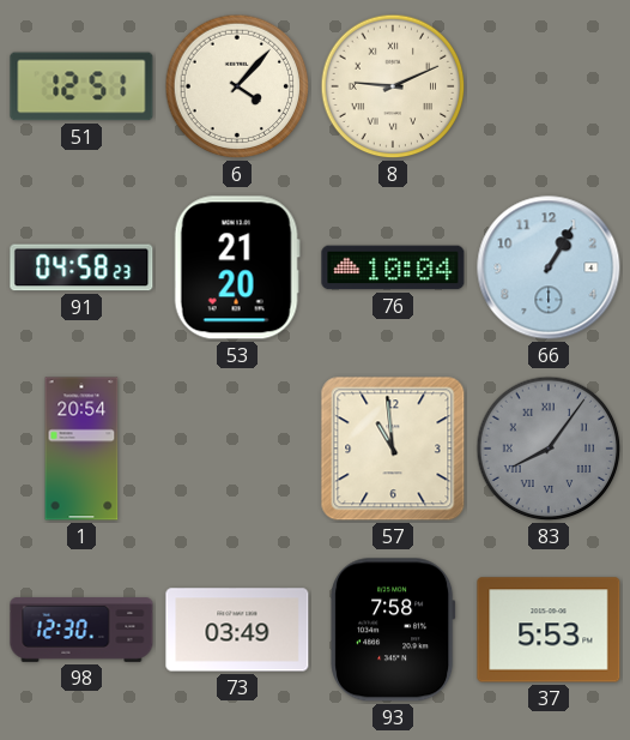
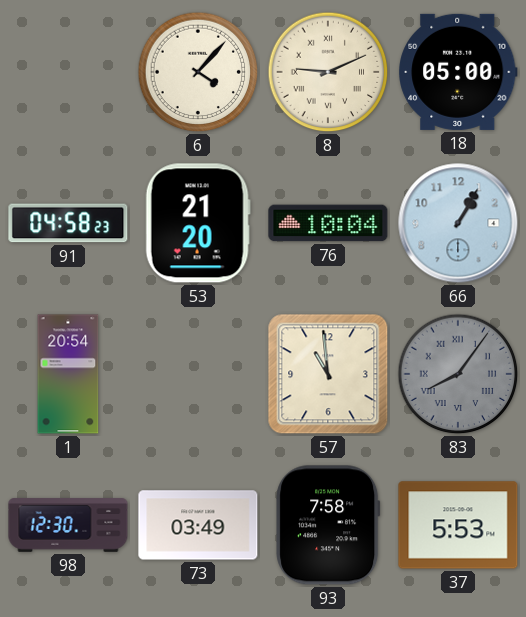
51: 12:51 -> none
18: none -> 05:00
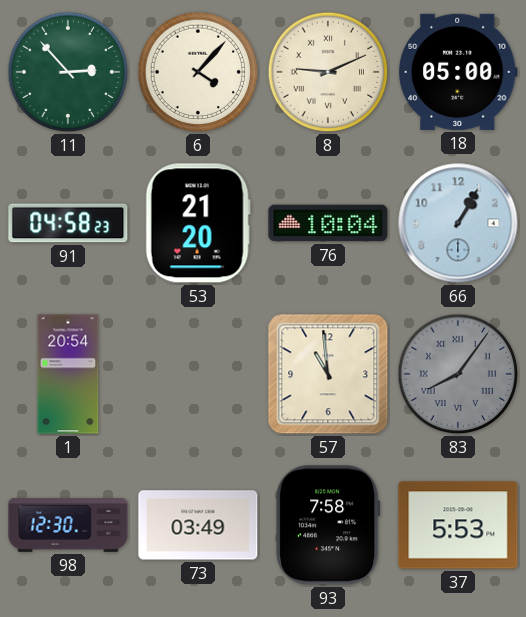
11: none -> 2:53
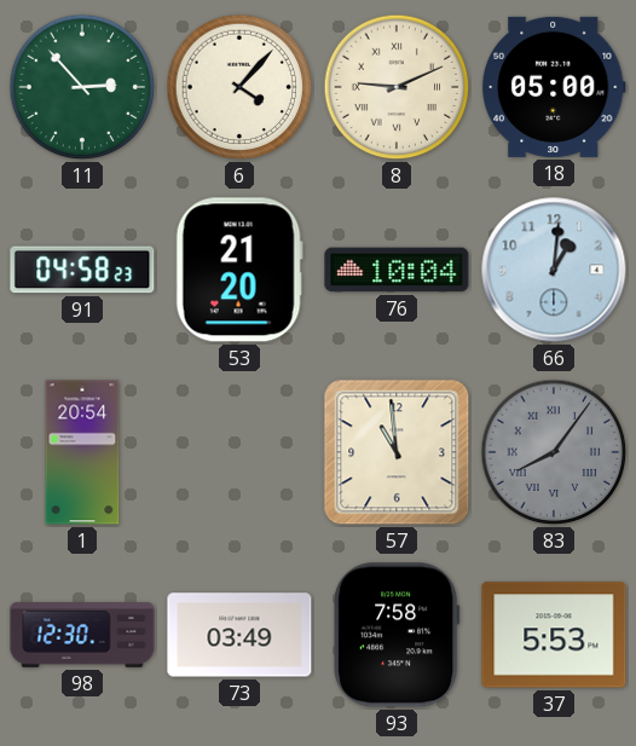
66: 1:05 -> 1:01
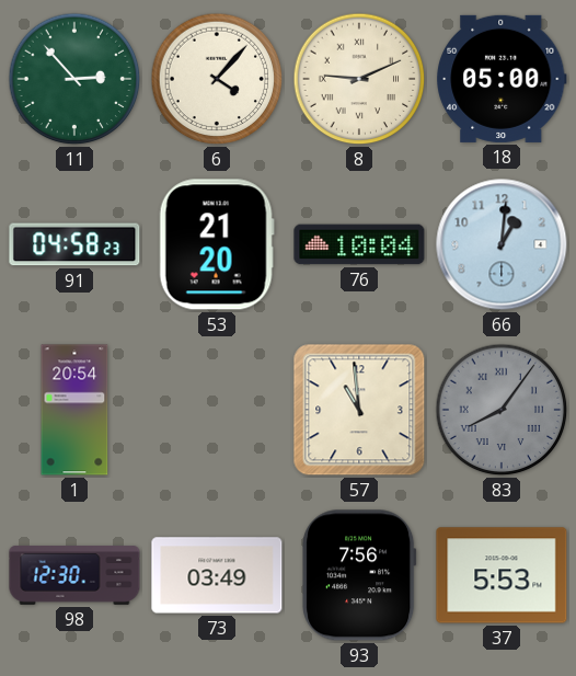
93: 7:58 -> 7:56
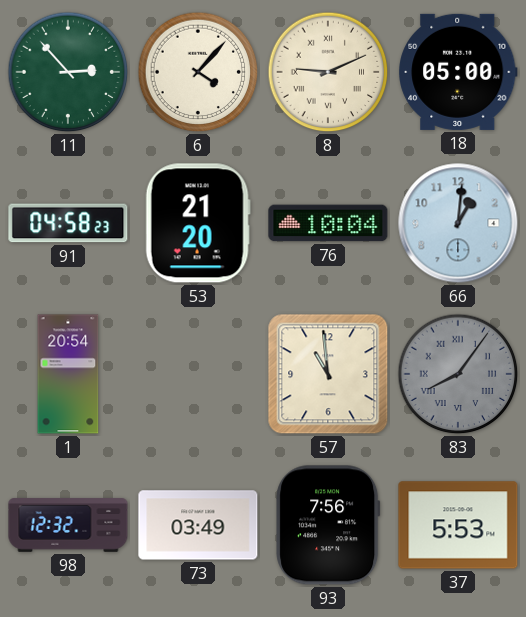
98: 12:30 -> 12:32
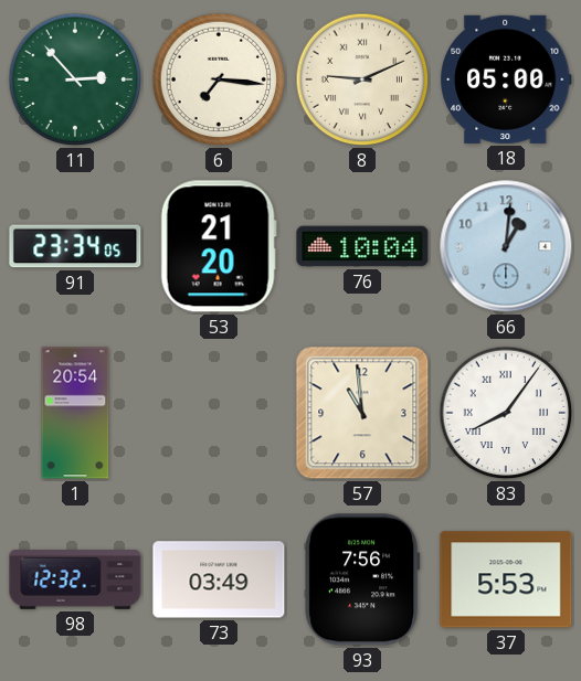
6: 4:07 -> 7:16
91: 04:58 -> 23:34
83 dial: grey -> white
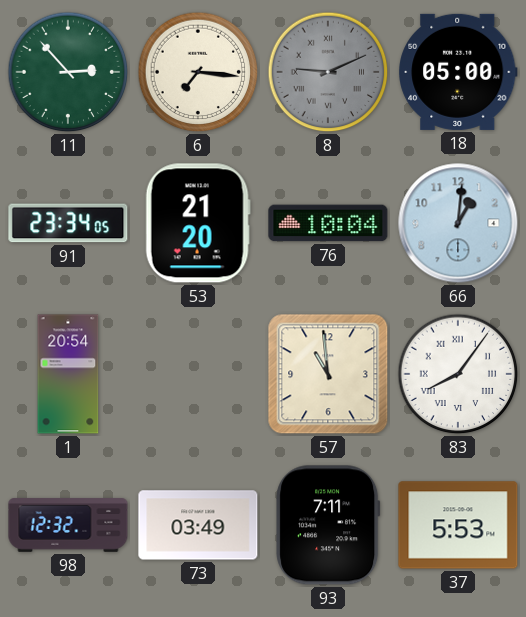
8 dial: cream -> grey
93: 7:56 -> 7:11
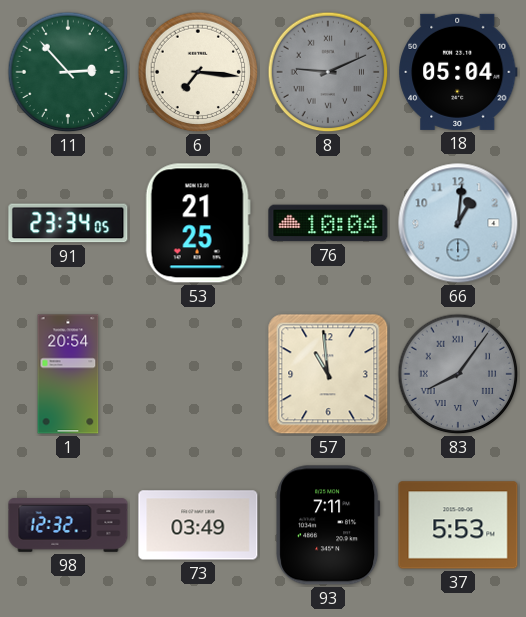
18: 05:00 -> 05:04
53: 21:20 -> 21:25
83 dial: white -> grey
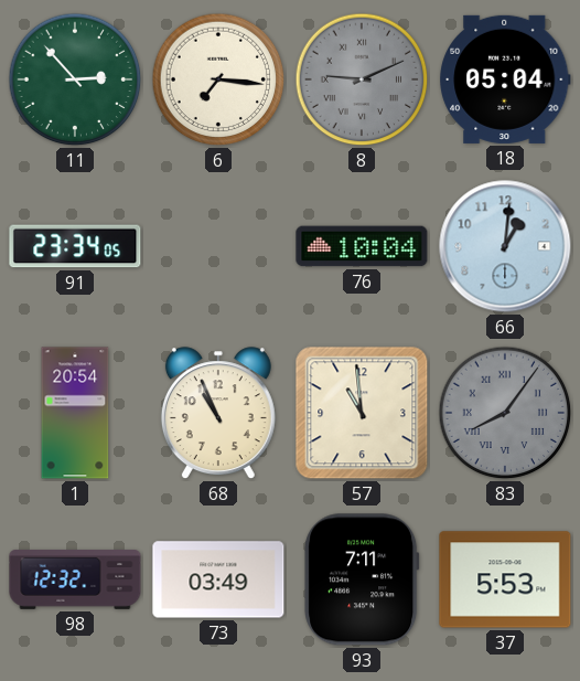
53: 21:25 -> none
68: none -> 10:56
